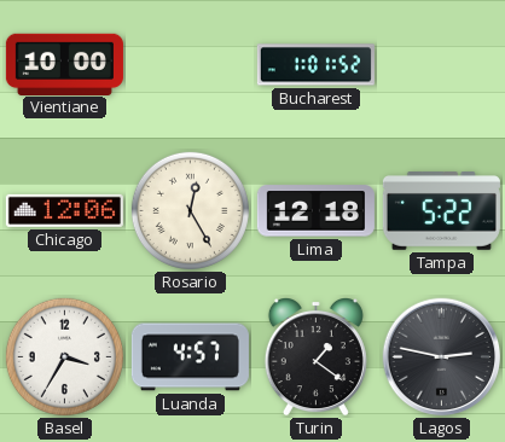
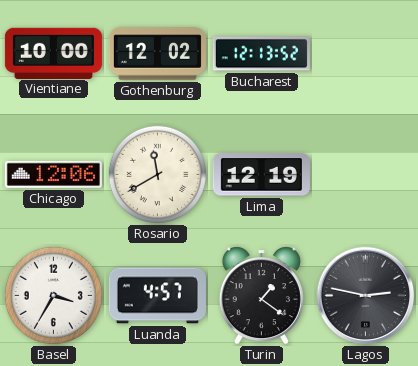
Gothenburg: none -> 12:02
Bucharest: 1:01 -> 12:13
Rosario: 12:25 -> 11:40
Lima: 12:18 -> 12:19
Tampa: 5:22 -> none
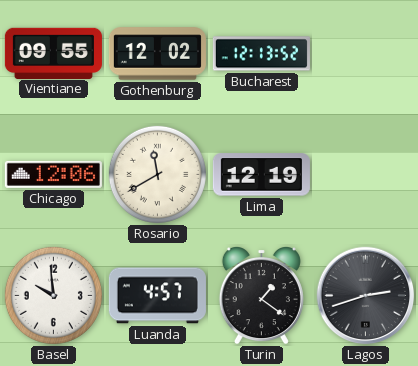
Vientiane: 10:00 -> 09:55
Basel: 3:35 -> 9:59
Lagos: 2:47 -> 2:42
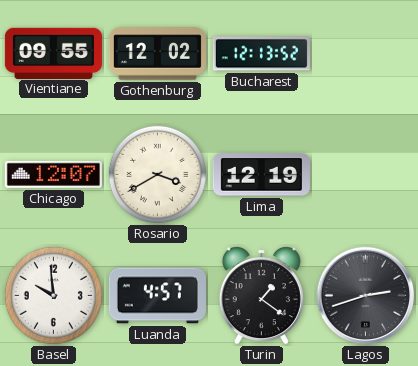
Chicago: 12:06 -> 12:07
Rosario: 11:40 -> 3:40
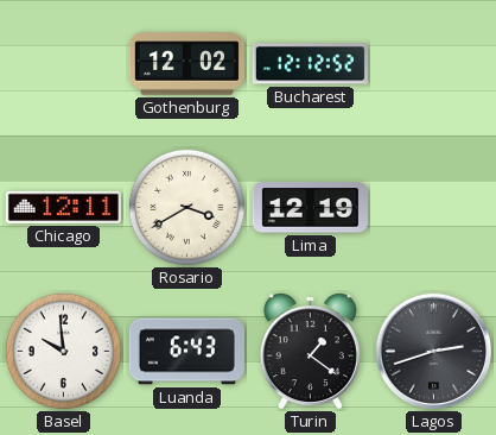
Vientiane: 09:55 -> none
Bucharest: 12:13 -> 12:12
Chicago: 12:07 -> 12:11
Luanda: 4:57 -> 6:43
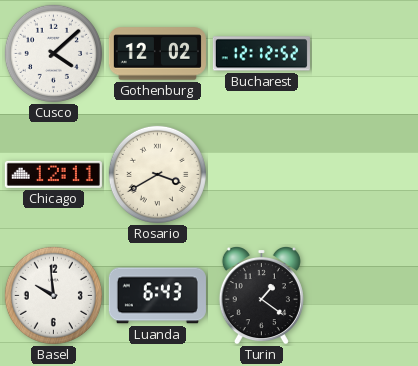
Cusco: none -> 4:08
Lima: 12:19 -> none
Lagos: 2:42 -> none
